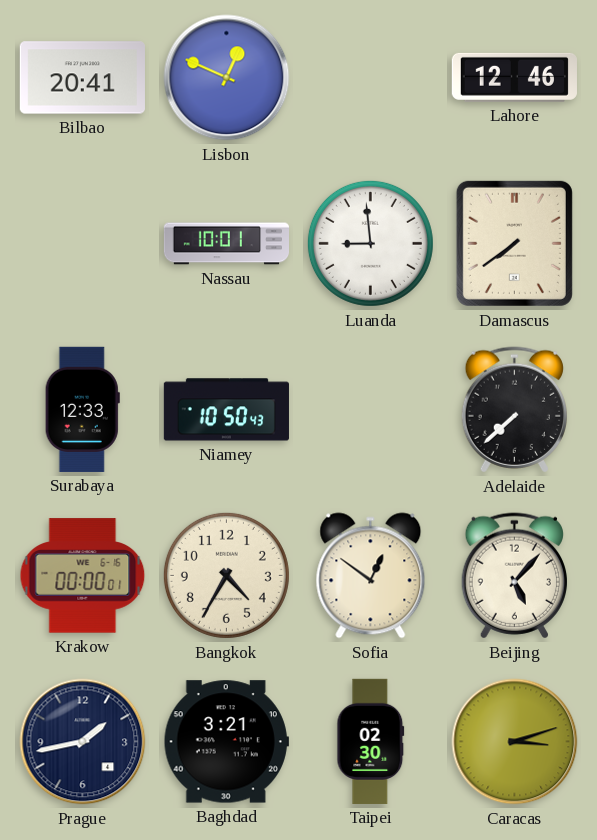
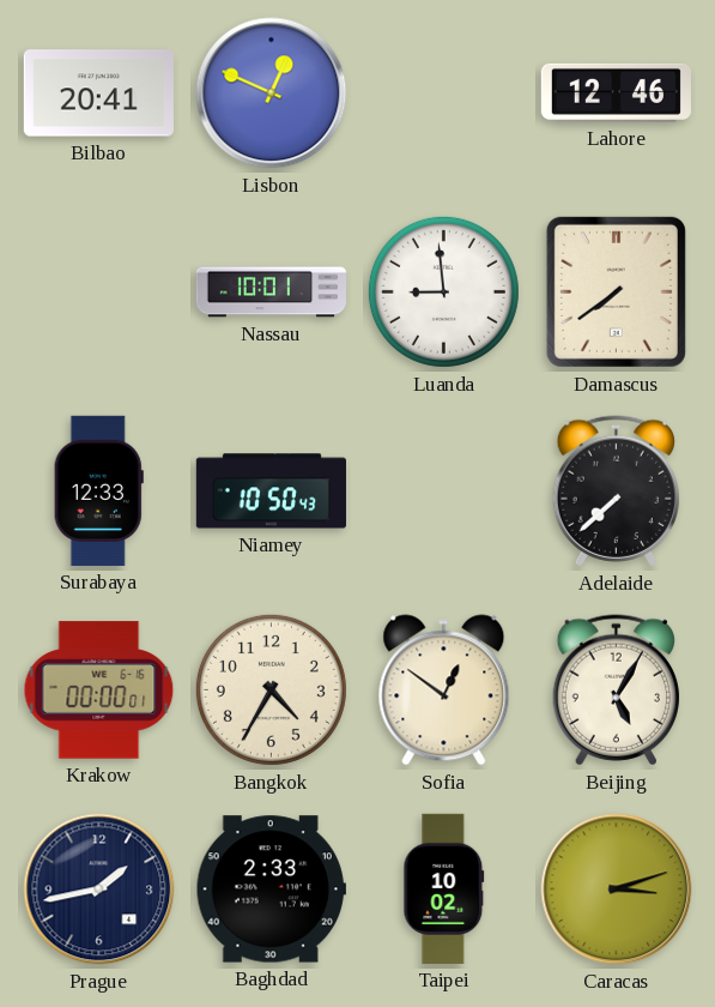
Beijing: 5:07 -> 5:05
Baghdad: 3:21 -> 2:33
Taipei: 02:30 -> 10:02
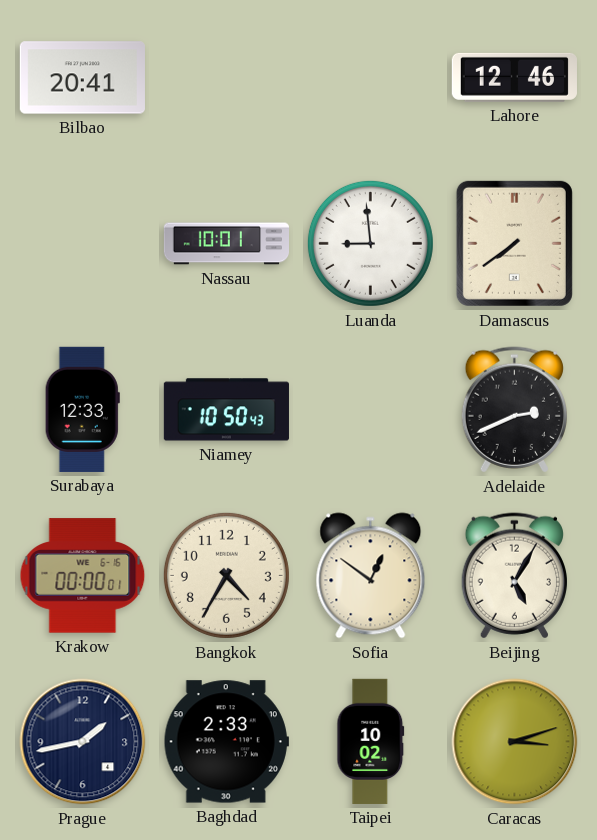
Lisbon: 12:49 -> none
Adelaide: 7:38 -> 2:41
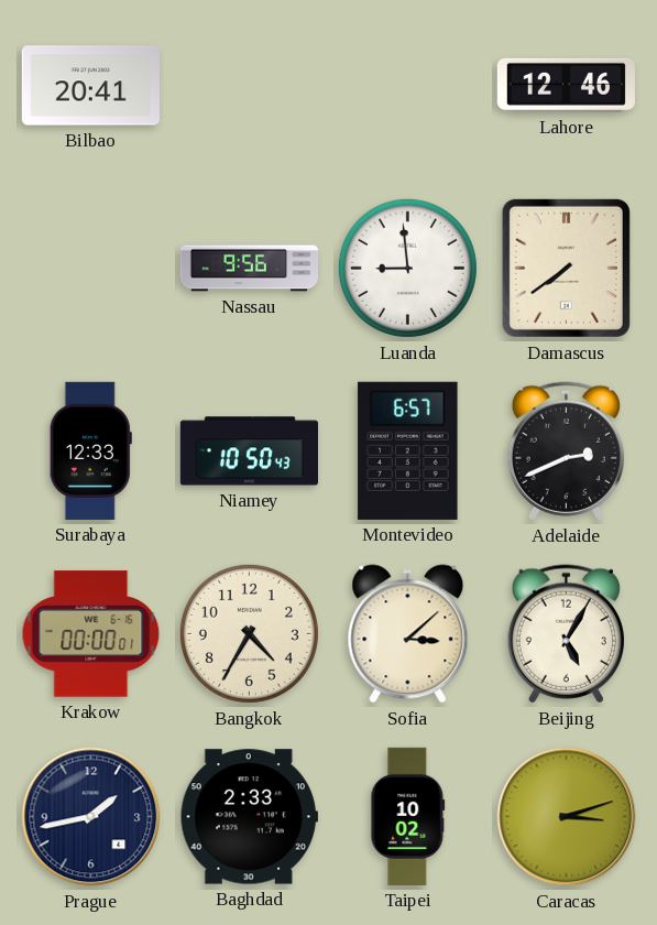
Nassau: 10:01 -> 9:56
Montevideo: none -> 6:57
Sofia: 12:51 -> 3:08
